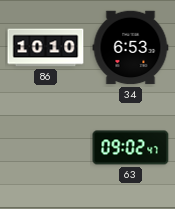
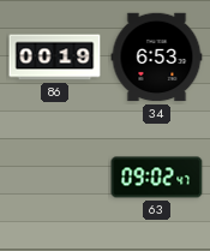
86: 10:10 -> 00:19
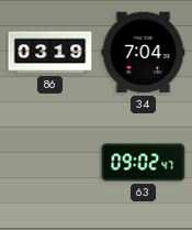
86: 00:19 -> 03:19
34: 6:53 -> 7:04
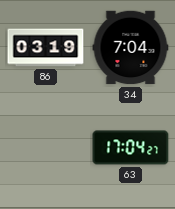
63: 09:02 -> 17:04
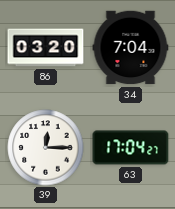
86: 03:19 -> 03:20
39: none -> 12:15
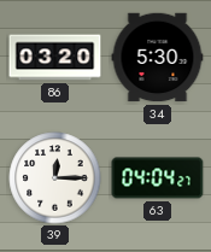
34: 7:04 -> 5:30
63: 17:04 -> 04:04
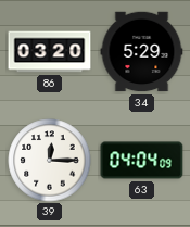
34: 5:30 -> 5:29
63: 04:04:27 -> 04:04:09
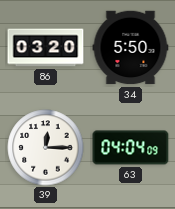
34: 5:29 -> 5:50
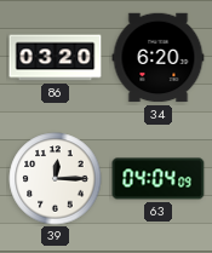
34: 5:50 -> 6:20
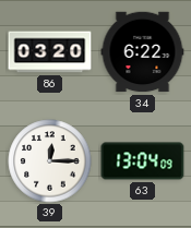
34: 6:20 -> 6:22
63: 04:04 -> 13:04
